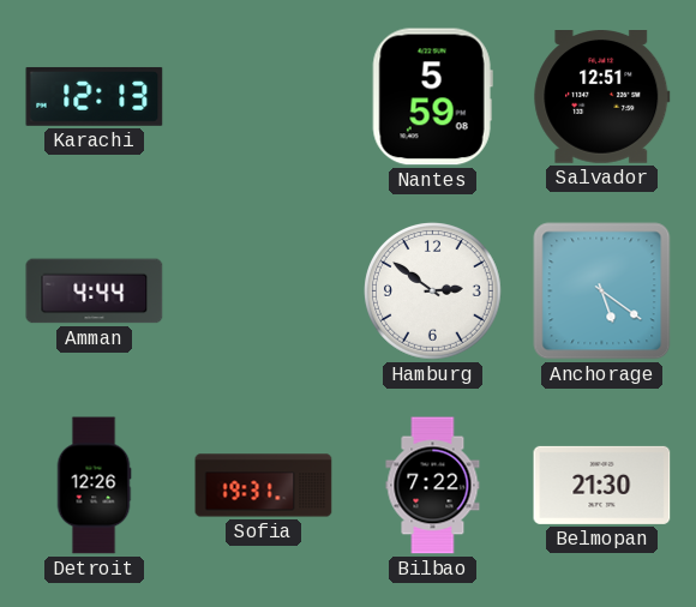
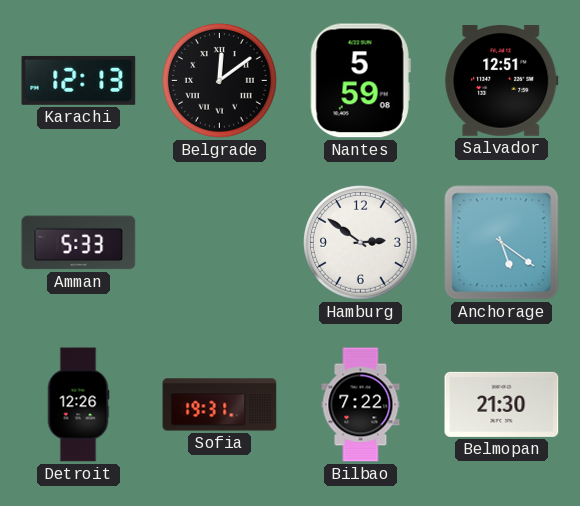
Belgrade: none -> 12:09
Amman: 4:44 -> 5:33
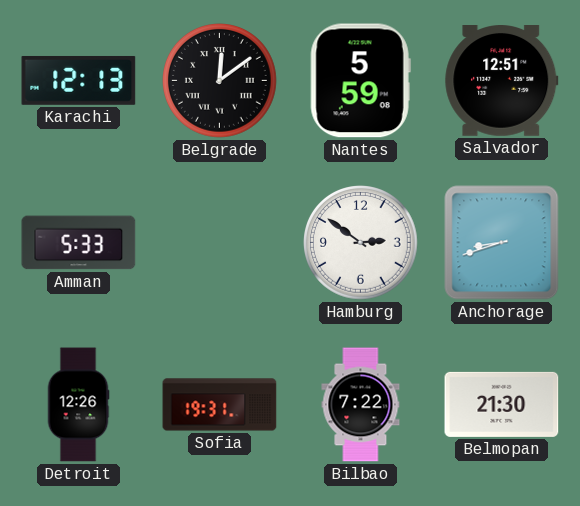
Anchorage: 5:21 -> 8:42
